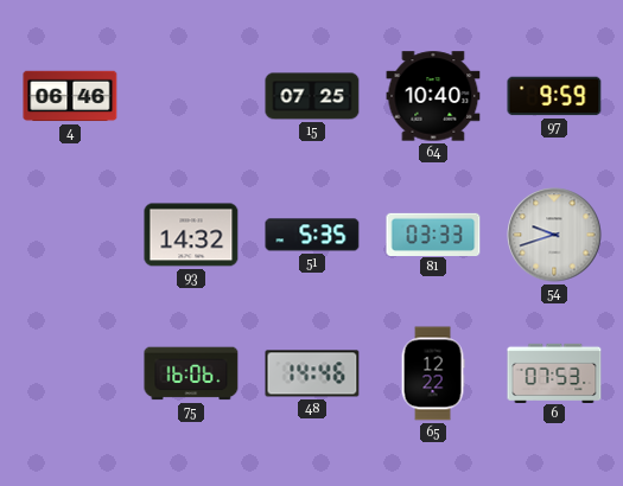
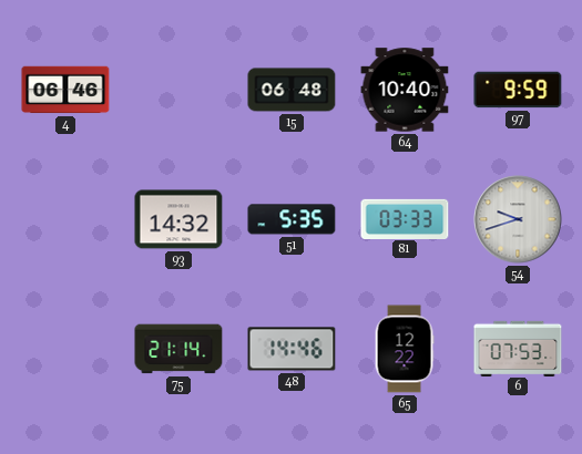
15: 07:25 -> 06:48
75: 16:06 -> 21:14
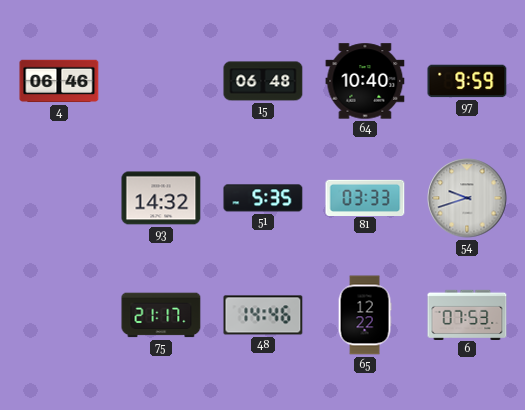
75: 21:14 -> 21:17
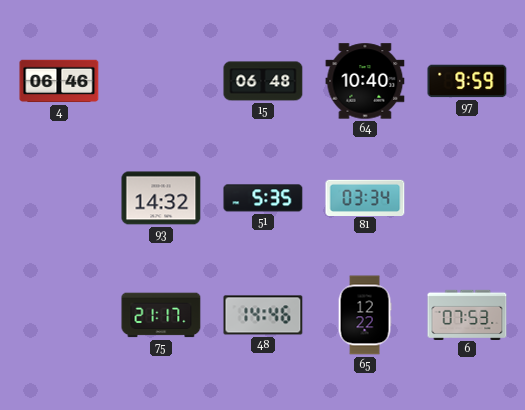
81: 03:33 -> 03:34
54: 9:42 -> none
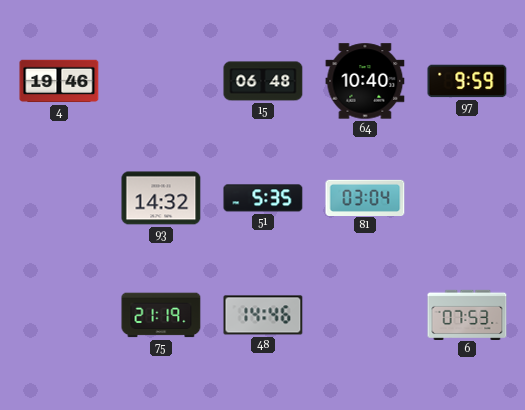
4: 06:46 -> 19:46
81: 03:34 -> 03:04
75: 21:17 -> 21:19
65: 12:22 -> none
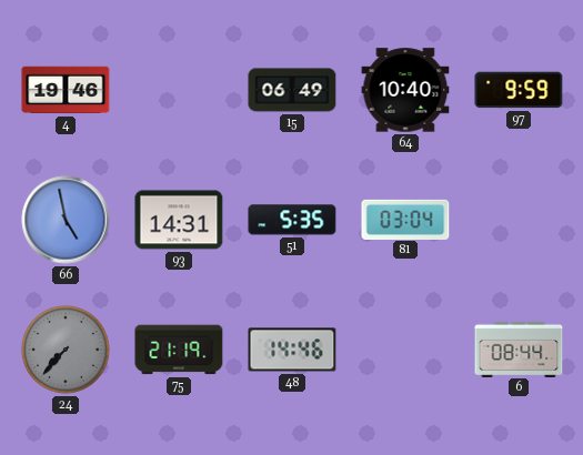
15: 06:48 -> 06:49
66: none -> 4:58
93: 14:32 -> 14:31
24: none -> 7:37
6: 07:53 -> 08:44
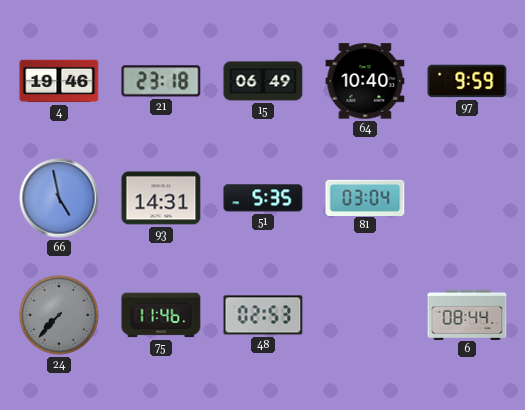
21: none -> 23:18
75: 21:19 -> 11:46
48: 14:46 -> 02:53
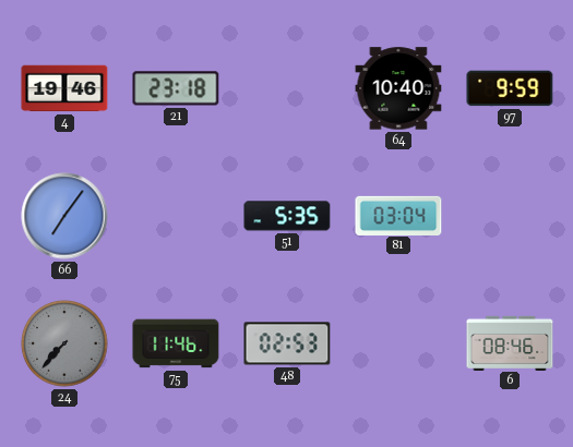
15: 06:49 -> none
66: 4:58 -> 7:06
93: 14:31 -> none
6: 08:44 -> 08:46
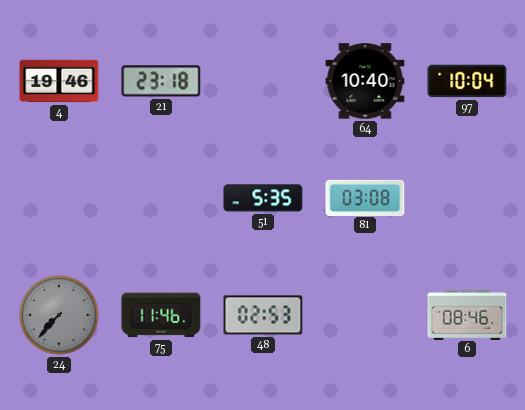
97: 9:59 -> 10:04
66: 7:06 -> none
81: 03:04 -> 03:08
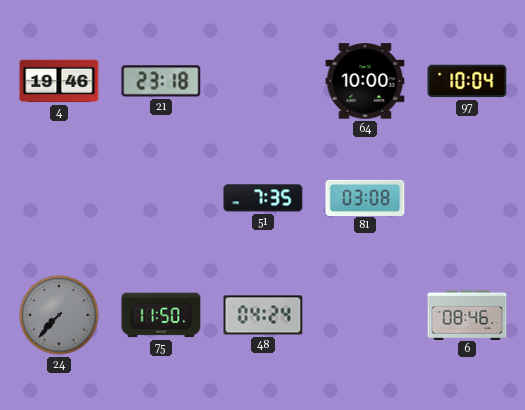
64: 10:40 -> 10:00
51: 5:35 -> 7:35
75: 11:46 -> 11:50
48: 02:53 -> 04:24
